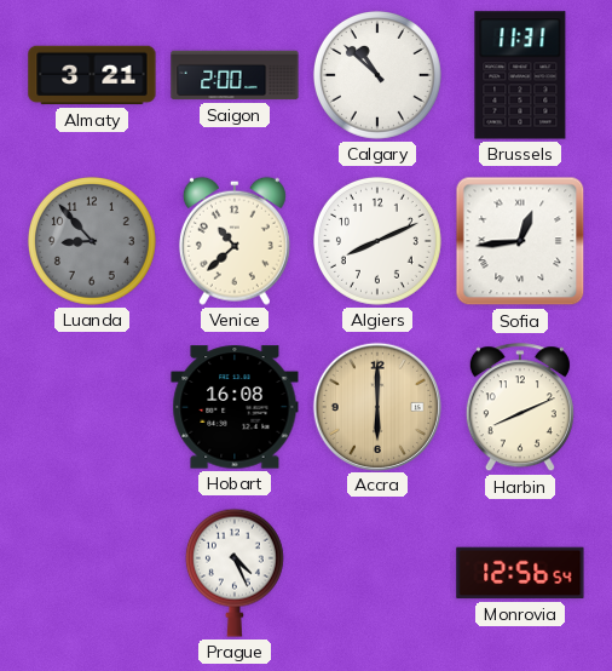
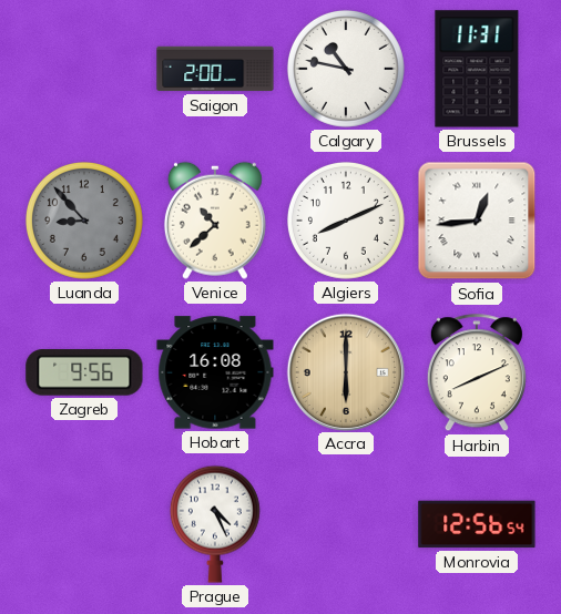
Almaty: 3:21 -> none
Calgary: 10:52 -> 10:47
Zagreb: none -> 9:56
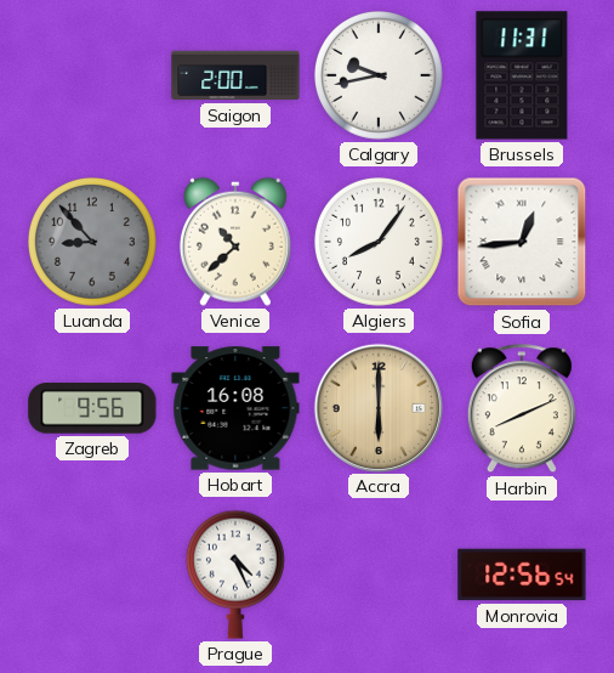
Calgary: 10:47 -> 9:43
Algiers: 8:11 -> 8:06
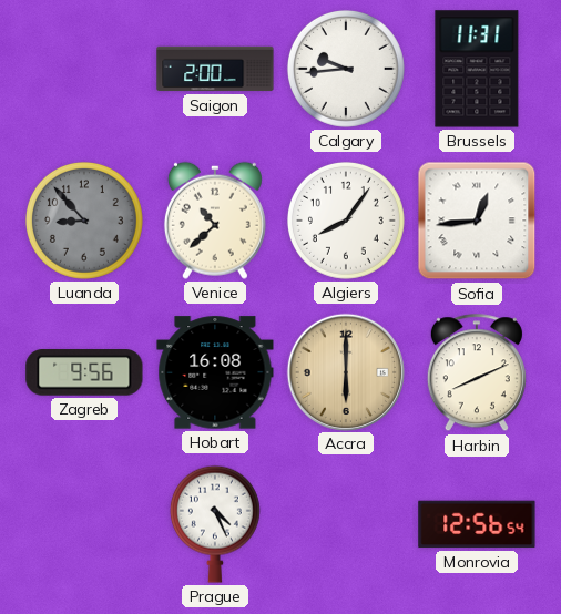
Calgary: 9:43 -> 9:44
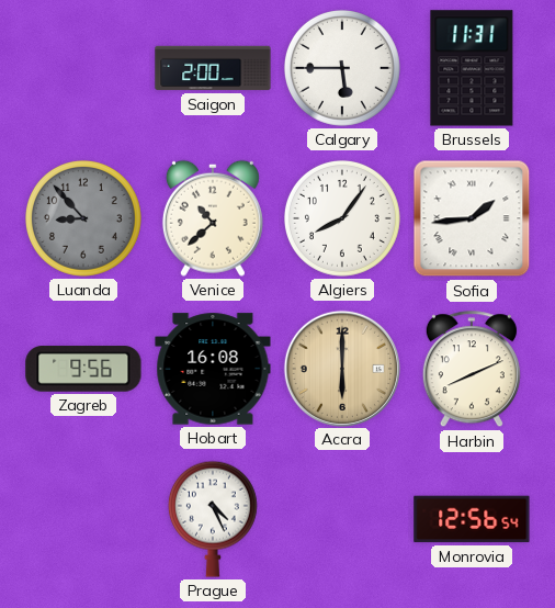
Calgary: 9:44 -> 5:45
Sofia: 12:44 -> 1:44
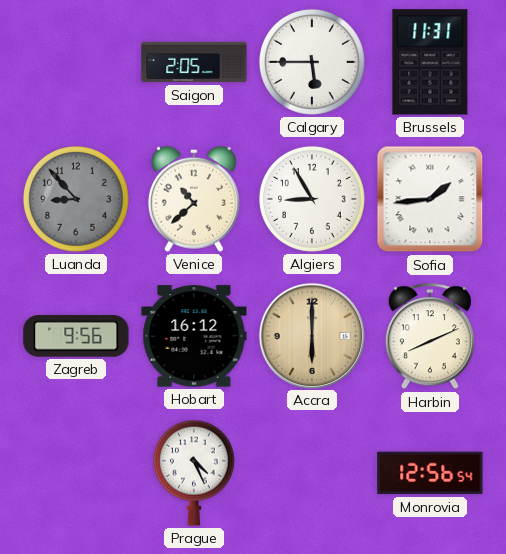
Saigon: 2:00 -> 2:05
Algiers: 8:06 -> 8:55
Hobart: 16:08 -> 16:12
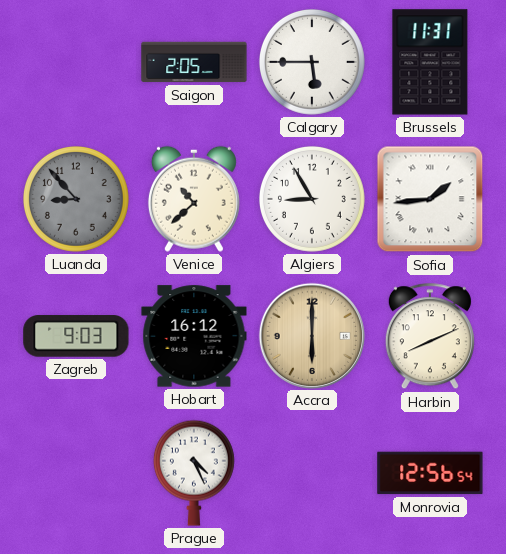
Zagreb: 9:56 -> 9:03
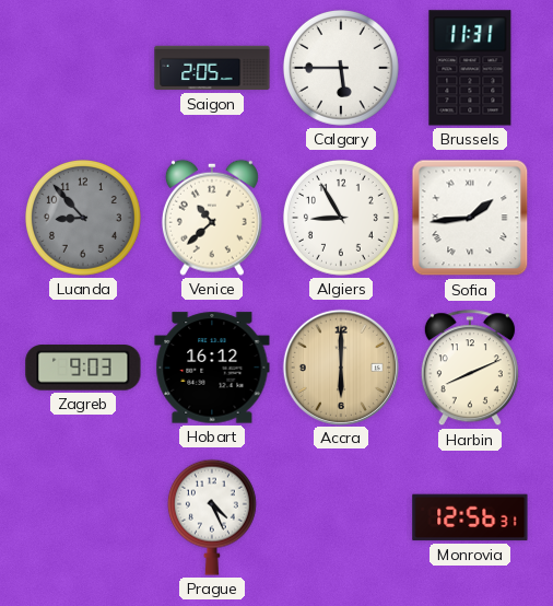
Monrovia: 12:56:54 -> 12:56:31
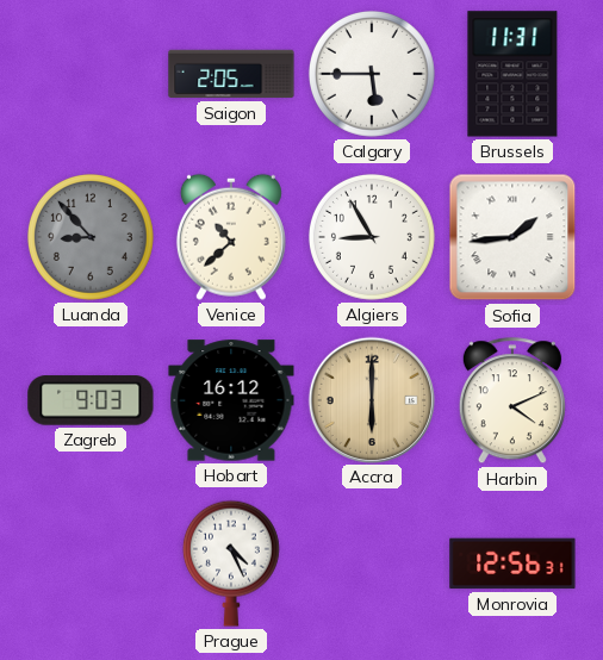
Harbin: 8:11 -> 4:11
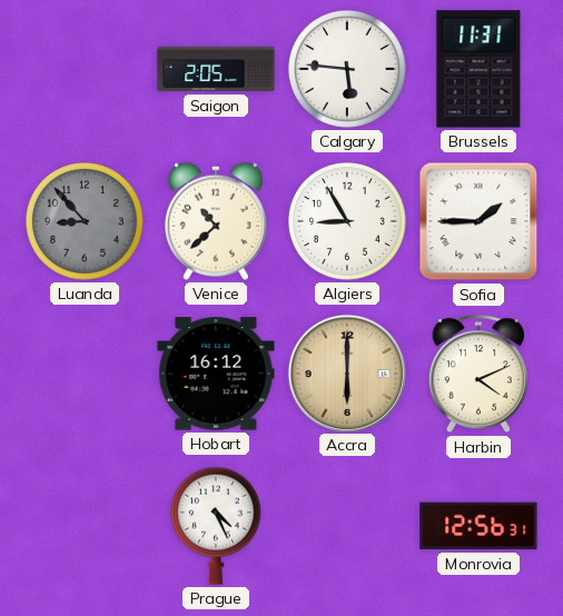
Calgary: 5:45 -> 5:46
Sofia: 1:44 -> 1:45
Zagreb: 9:03 -> none
